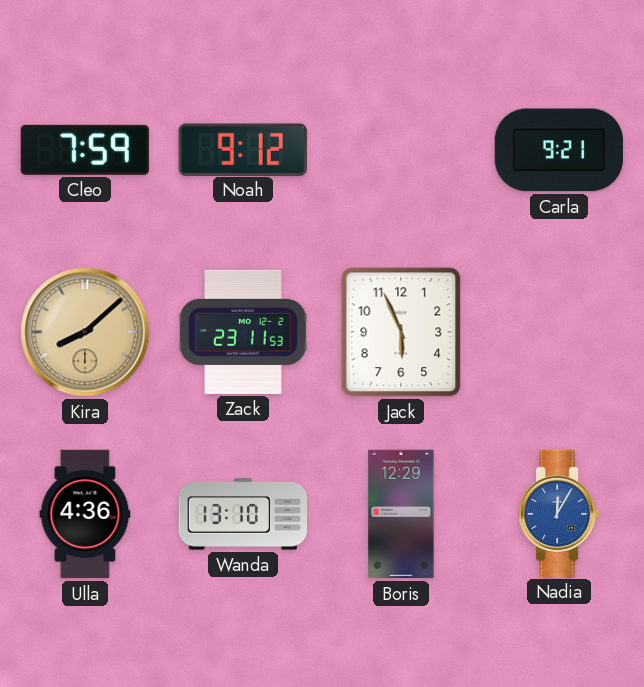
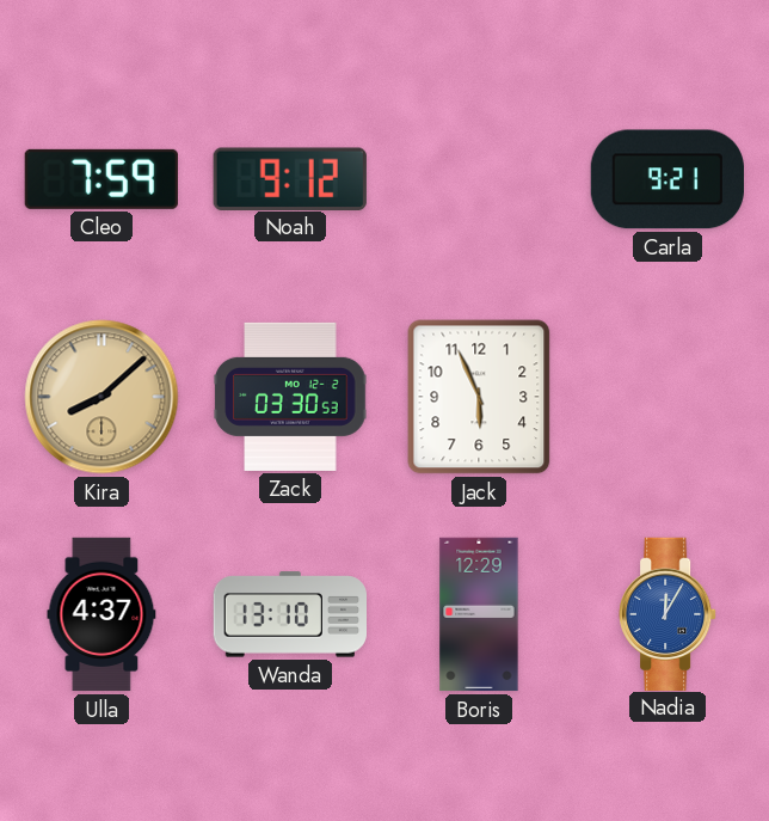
Zack: 23:11 -> 03:30
Ulla: 4:36 -> 4:37
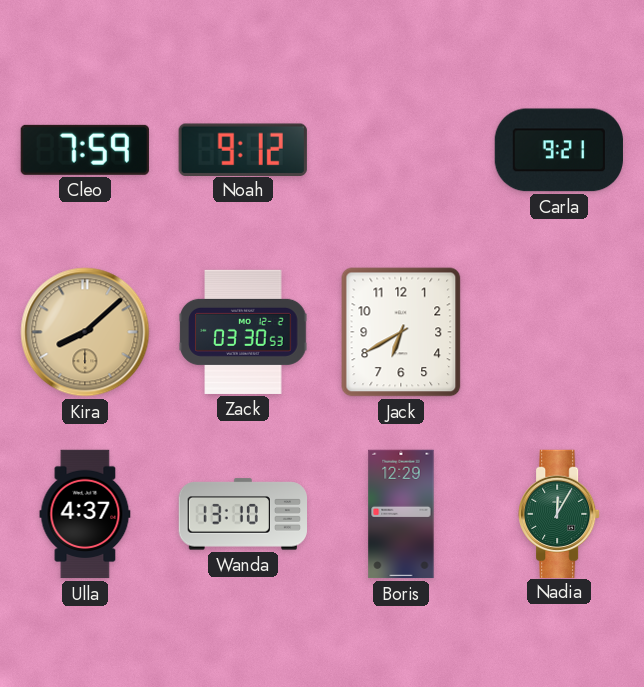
Jack: 5:56 -> 6:40
Nadia dial: blue -> green
